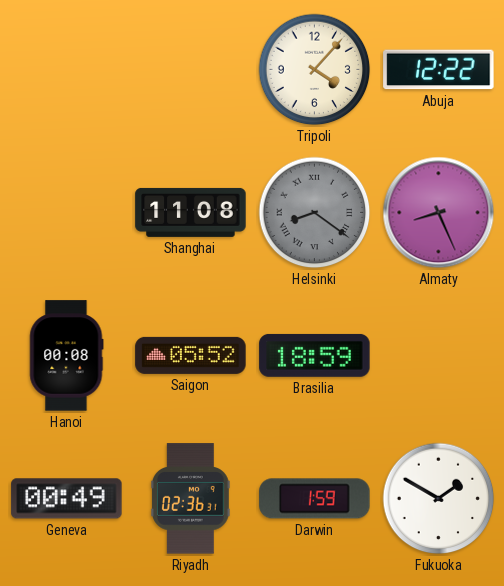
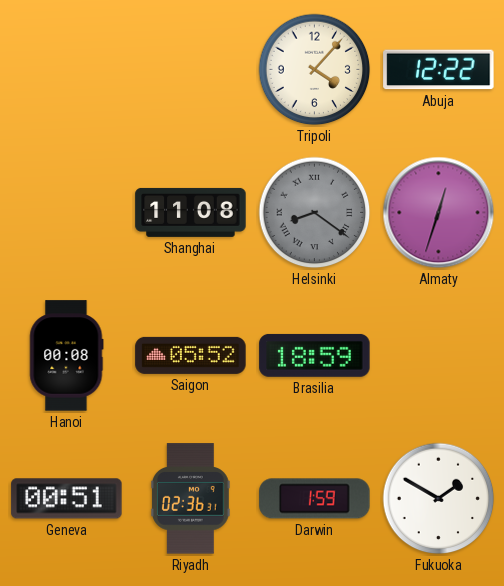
Almaty: 8:26 -> 12:33
Geneva: 00:49 -> 00:51
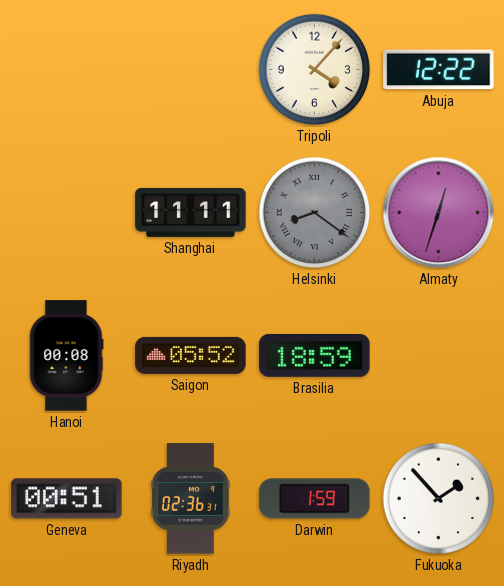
Shanghai: 11:08 -> 11:11
Fukuoka: 1:50 -> 1:53
